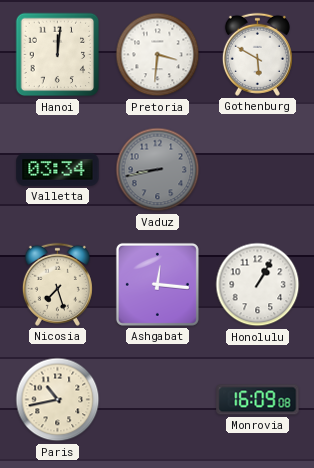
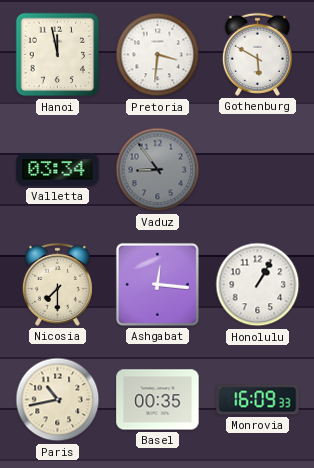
Hanoi: 12:01 -> 11:58
Vaduz: 8:43 -> 8:54
Nicosia: 7:27 -> 7:30
Basel: none -> 00:35
Monrovia: 16:09:08 -> 16:09:33
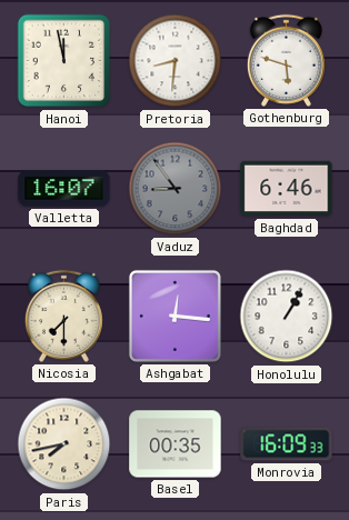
Pretoria: 3:31 -> 8:31
Gothenburg: 5:50 -> 5:48
Valletta: 03:34 -> 16:07
Baghdad: none -> 6:46
Paris: 10:43 -> 7:43
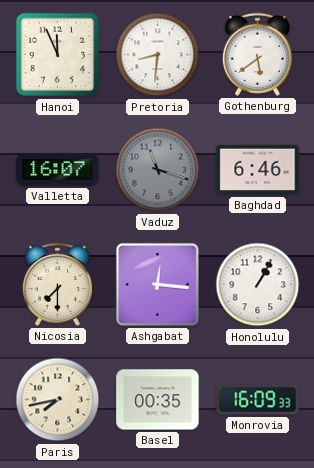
Hanoi: 11:58 -> 11:56
Gothenburg: 5:48 -> 5:39
Vaduz: 8:54 -> 11:18
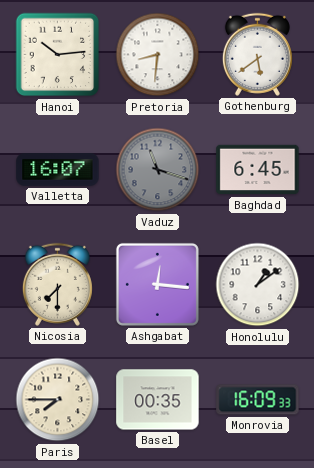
Hanoi: 11:56 -> 10:14
Baghdad: 6:46 -> 6:45
Honolulu: 1:05 -> 1:09
Paris: 7:43 -> 7:45
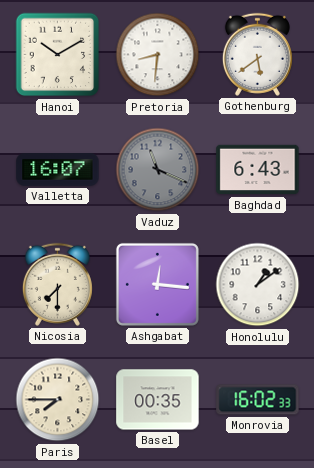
Hanoi: 10:14 -> 10:10
Vaduz: 11:18 -> 11:19
Baghdad: 6:45 -> 6:43
Monrovia: 16:09 -> 16:02
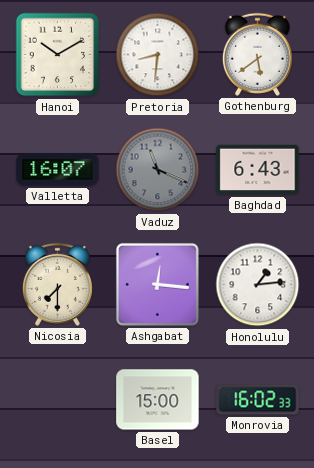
Honolulu: 1:09 -> 1:14
Paris: 7:45 -> none
Basel: 00:35 -> 15:00
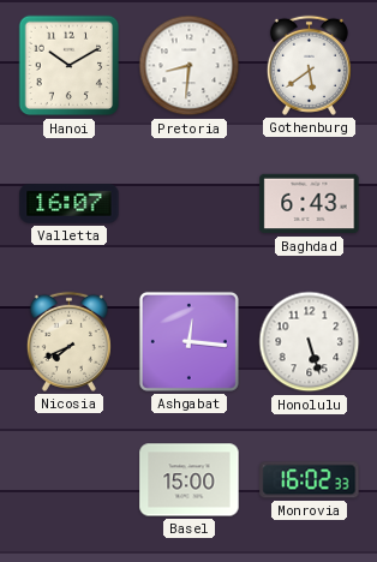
Vaduz: 11:19 -> none
Nicosia: 7:30 -> 7:41
Honolulu: 1:14 -> 5:27
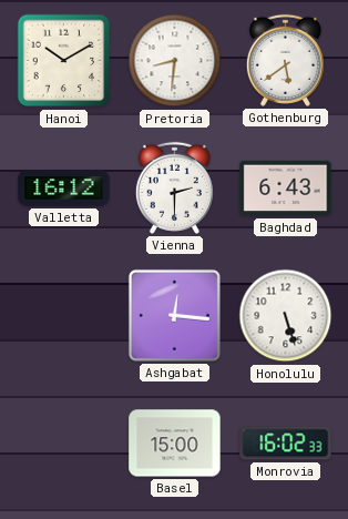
Valletta: 16:07 -> 16:12
Vienna: none -> 2:30
Nicosia: 7:41 -> none
